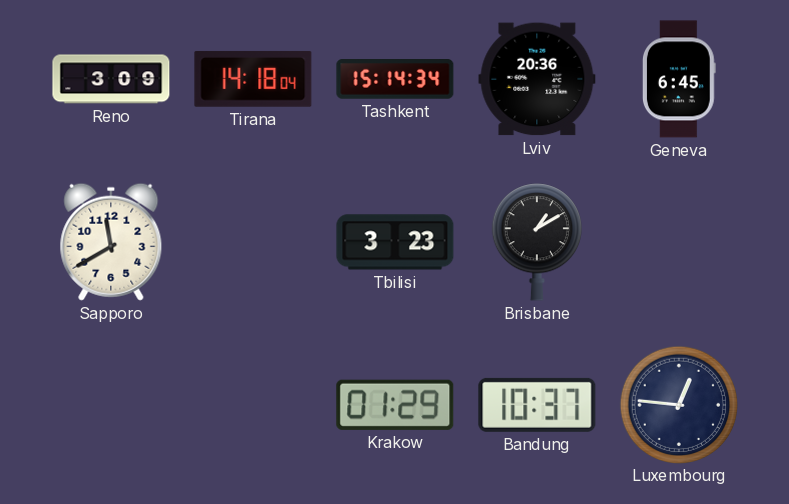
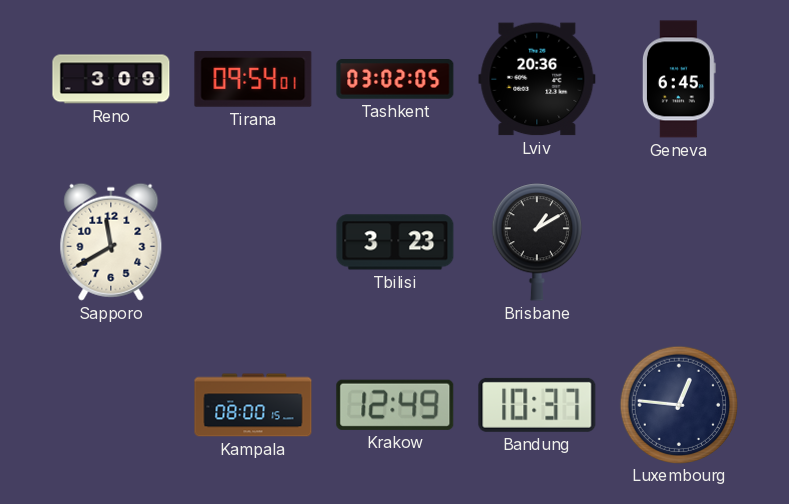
Tirana: 14:18 -> 09:54
Tashkent: 15:14 -> 03:02
Kampala: none -> 08:00
Krakow: 01:29 -> 12:49
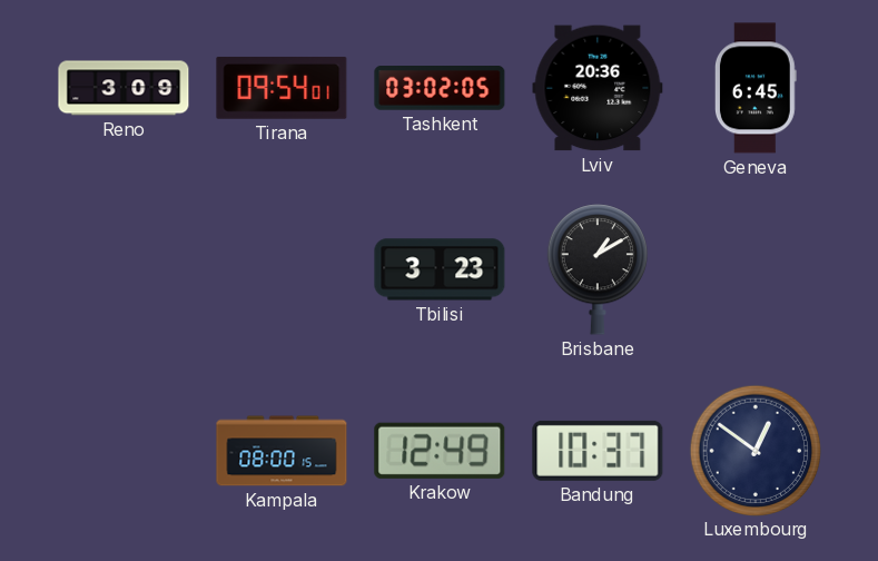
Sapporo: 11:40 -> none
Luxembourg: 12:46 -> 12:51
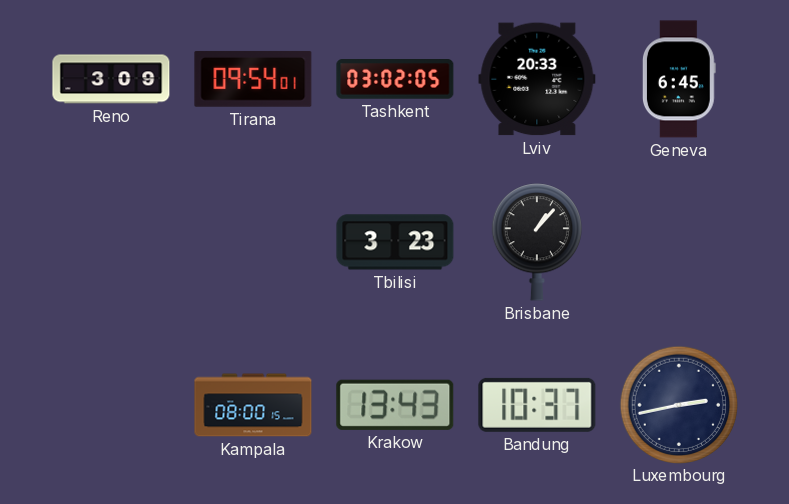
Lviv: 20:36 -> 20:33
Brisbane: 1:10 -> 1:07
Krakow: 12:49 -> 13:43
Luxembourg: 12:51 -> 2:43
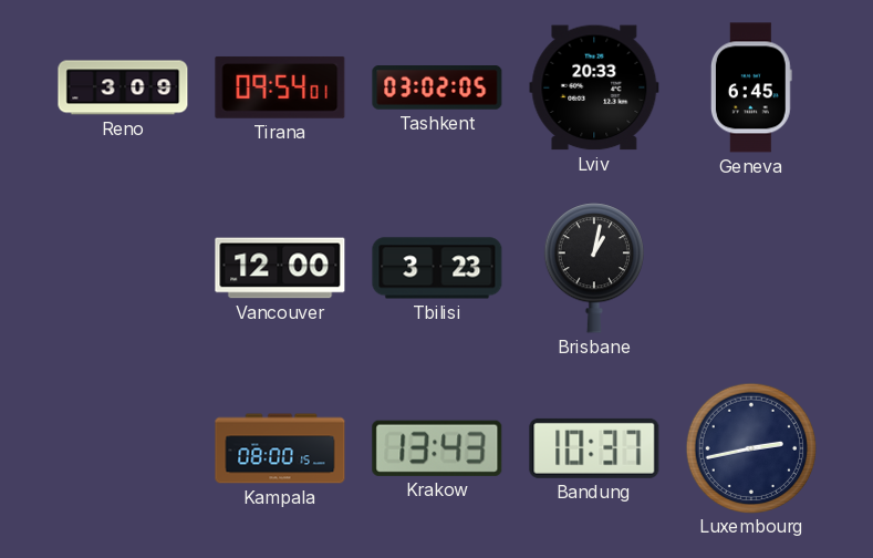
Vancouver: none -> 12:00
Brisbane: 1:07 -> 1:02
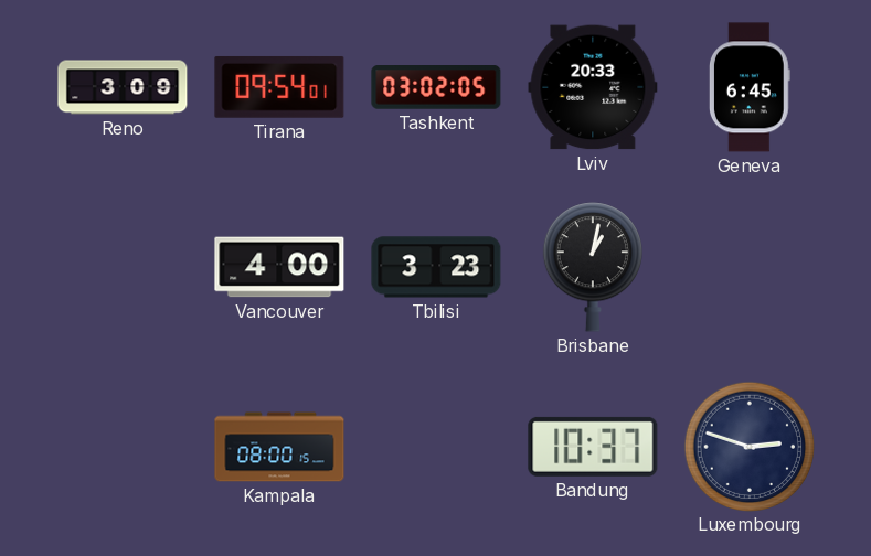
Vancouver: 12:00 -> 4:00
Krakow: 13:43 -> none
Luxembourg: 2:43 -> 2:48
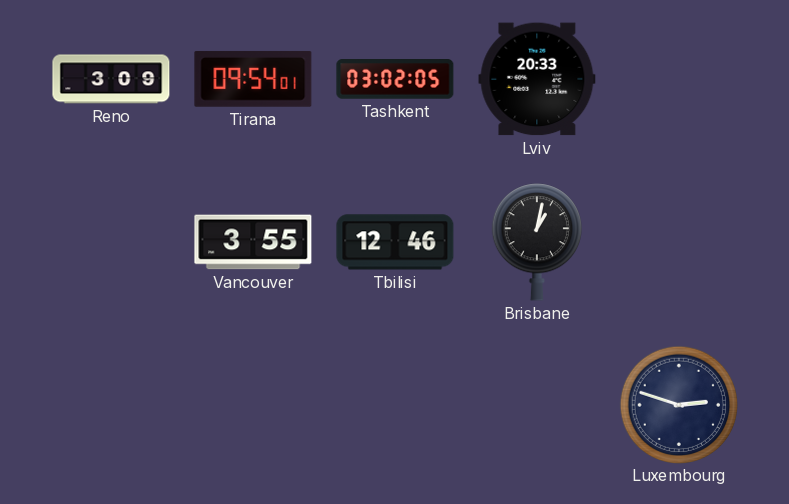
Geneva: 6:45 -> none
Vancouver: 4:00 -> 3:55
Tbilisi: 3:23 -> 12:46
Kampala: 08:00 -> none
Bandung: 10:37 -> none
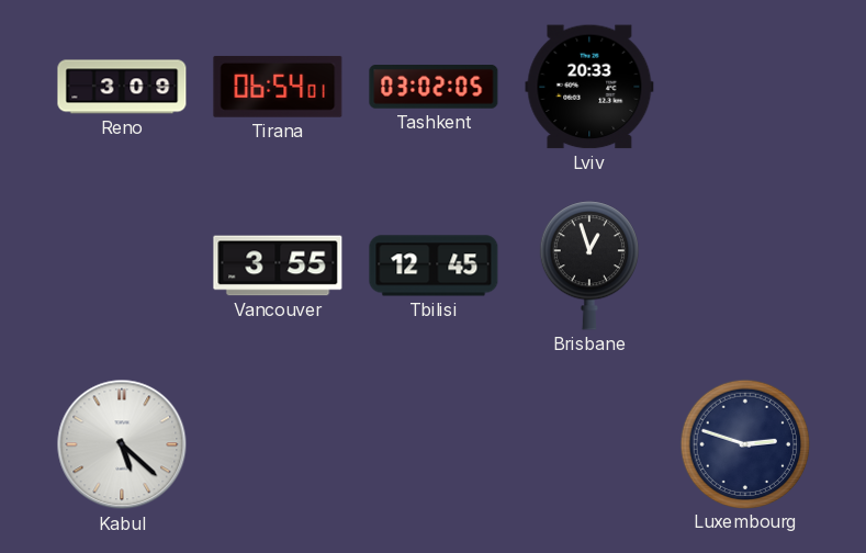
Tirana: 09:54 -> 06:54
Tbilisi: 12:46 -> 12:45
Brisbane: 1:02 -> 12:57
Kabul: none -> 5:22
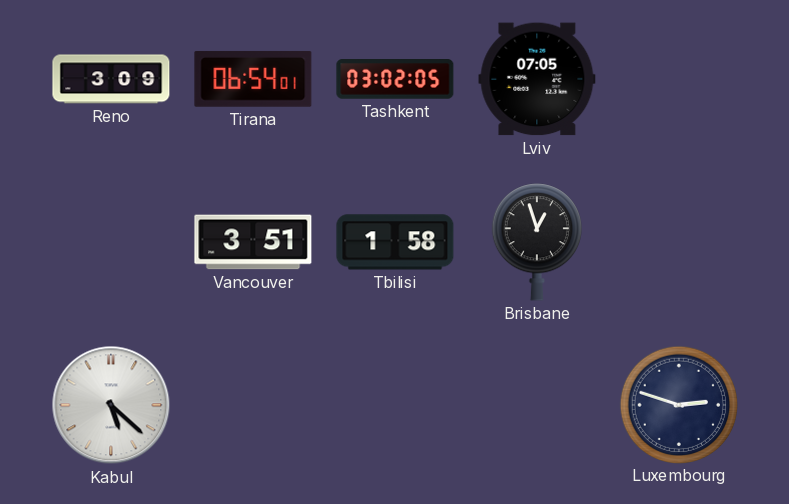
Lviv: 20:33 -> 07:05
Vancouver: 3:55 -> 3:51
Tbilisi: 12:45 -> 1:58
